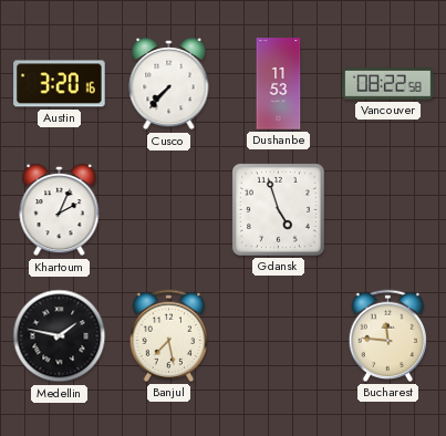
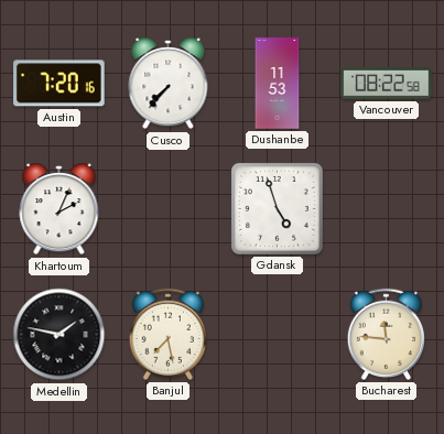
Austin: 3:20 -> 7:20
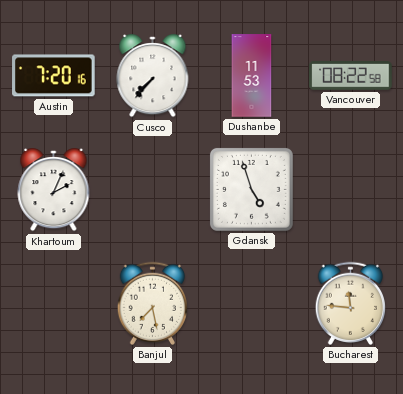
Medellin: 1:47 -> none
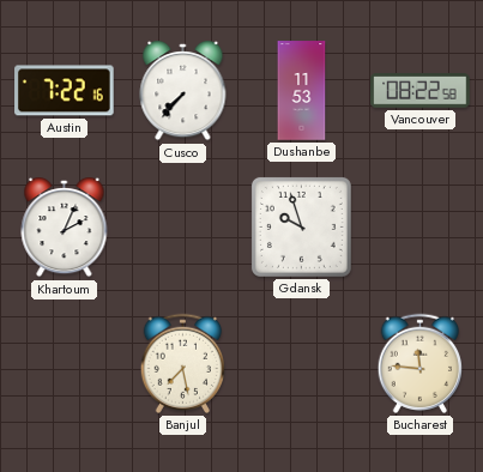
Austin: 7:20 -> 7:22
Gdansk: 4:57 -> 9:57
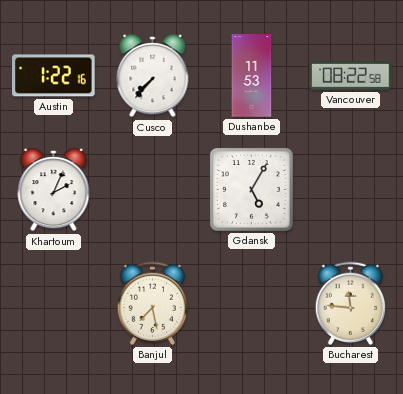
Austin: 7:22 -> 1:22
Gdansk: 9:57 -> 5:05
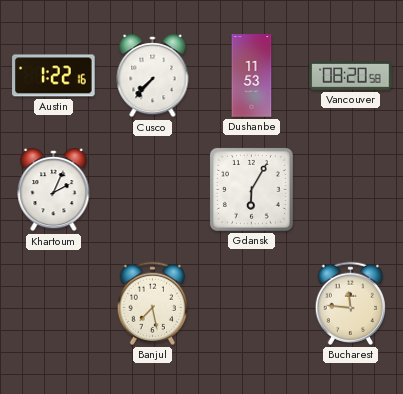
Vancouver: 08:22 -> 08:20
Gdansk: 5:05 -> 6:05
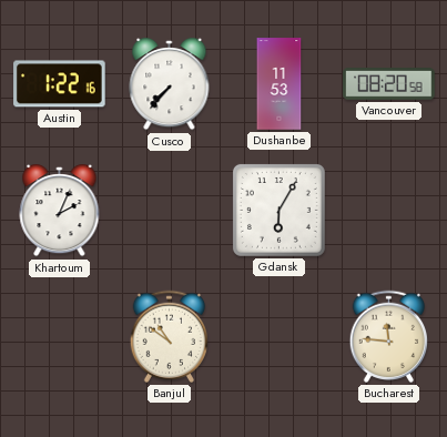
Banjul: 7:28 -> 10:51
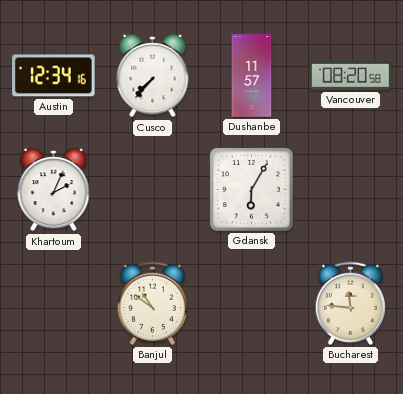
Austin: 1:22 -> 12:34
Dushanbe: 11:53 -> 11:57
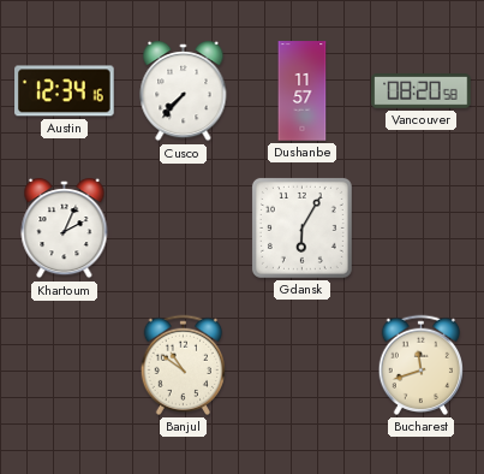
Bucharest: 11:46 -> 11:42
